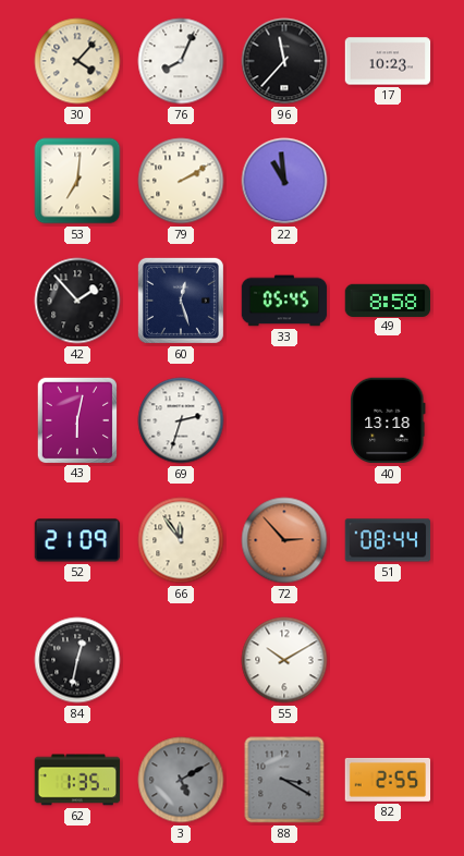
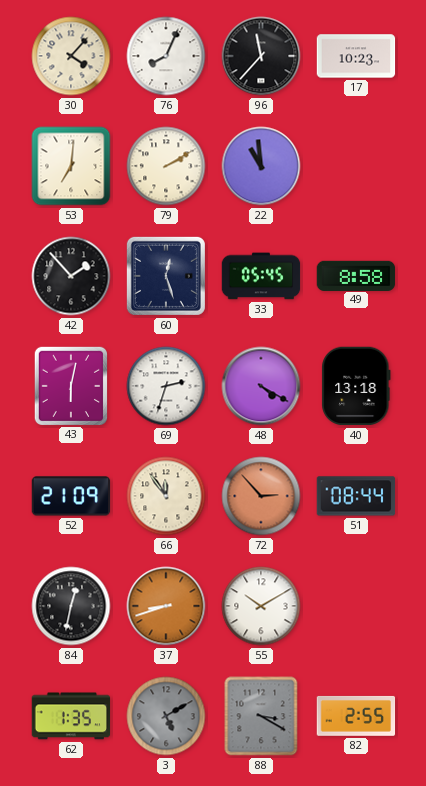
48: none -> 4:20
37: none -> 8:42
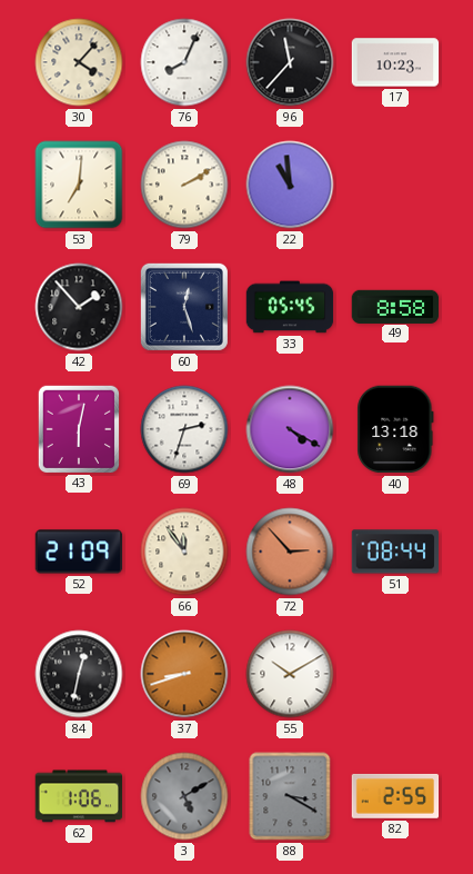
62: 1:35 -> 1:06
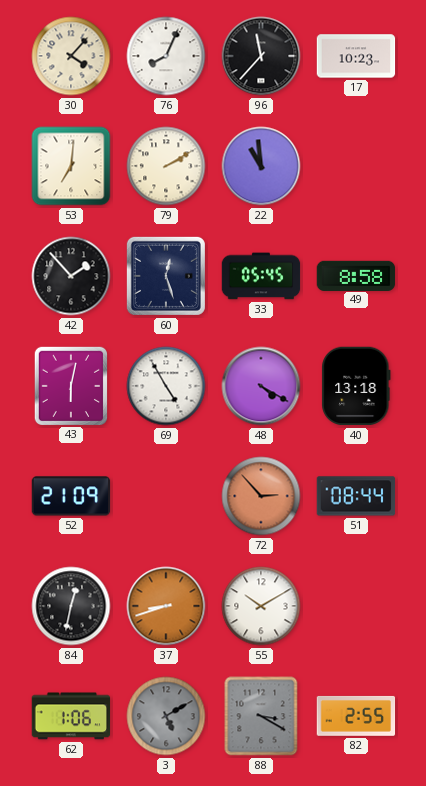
69: 2:33 -> 4:55
66: 11:54 -> none
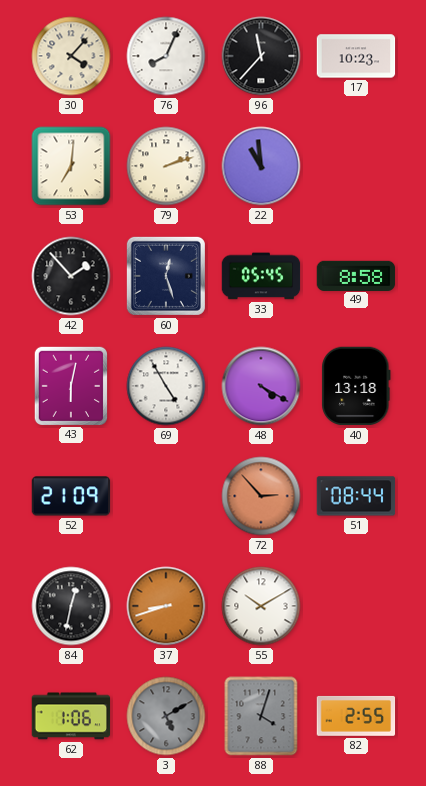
79: 2:10 -> 2:12
88: 3:20 -> 4:03
